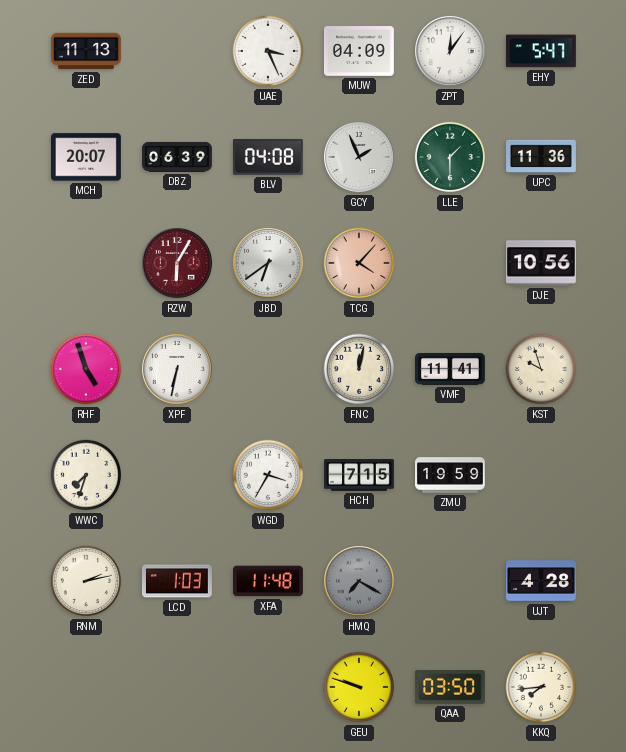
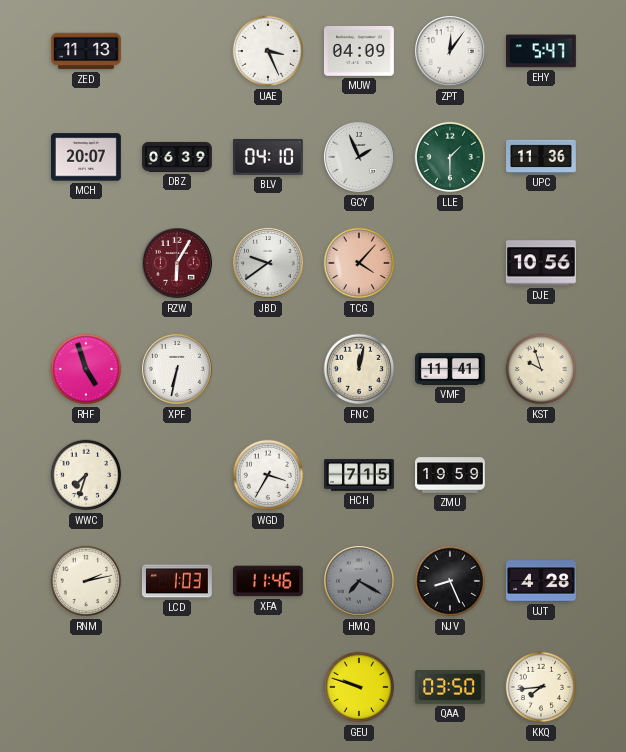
BLV: 04:08 -> 04:10
JBD: 6:39 -> 9:39
XFA: 11:48 -> 11:46
NJV: none -> 8:26
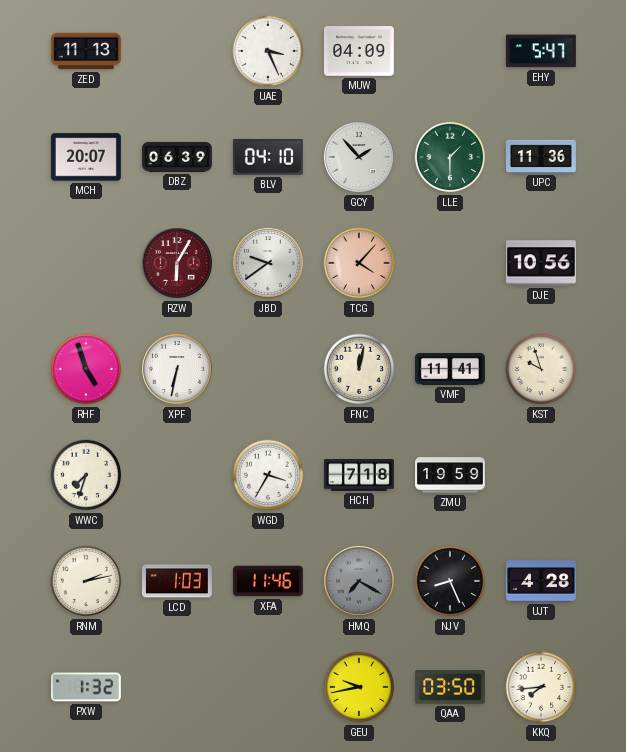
ZPT: 12:06 -> none
GCY: 1:56 -> 1:53
HCH: 7:15 -> 7:18
PXW: none -> 1:32
GEU: 9:48 -> 9:43
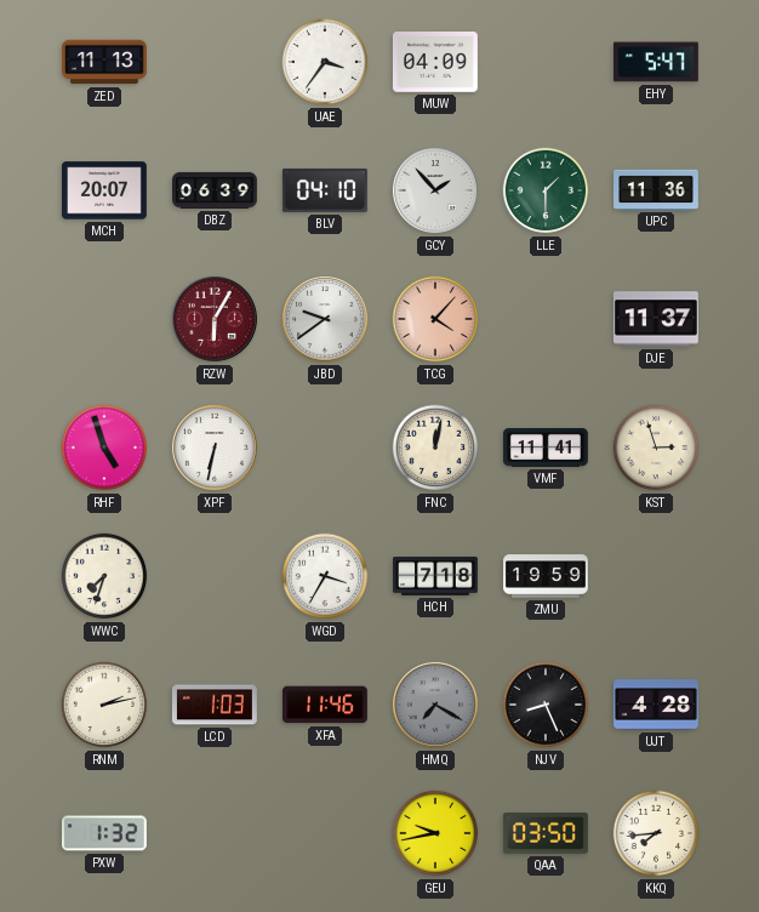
UAE: 3:26 -> 3:36
DJE: 10:56 -> 11:37
KST: 9:57 -> 2:57
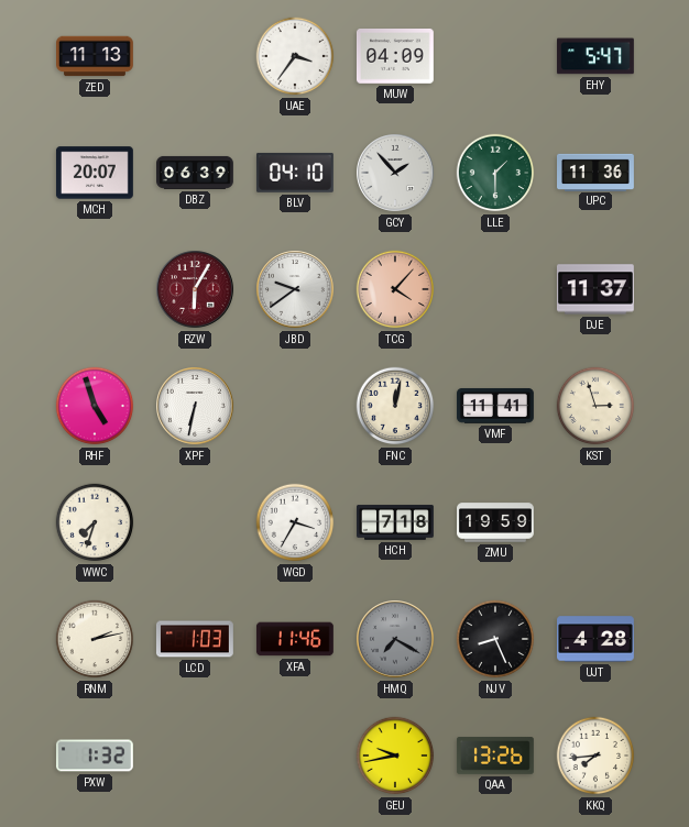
QAA: 03:50 -> 13:26
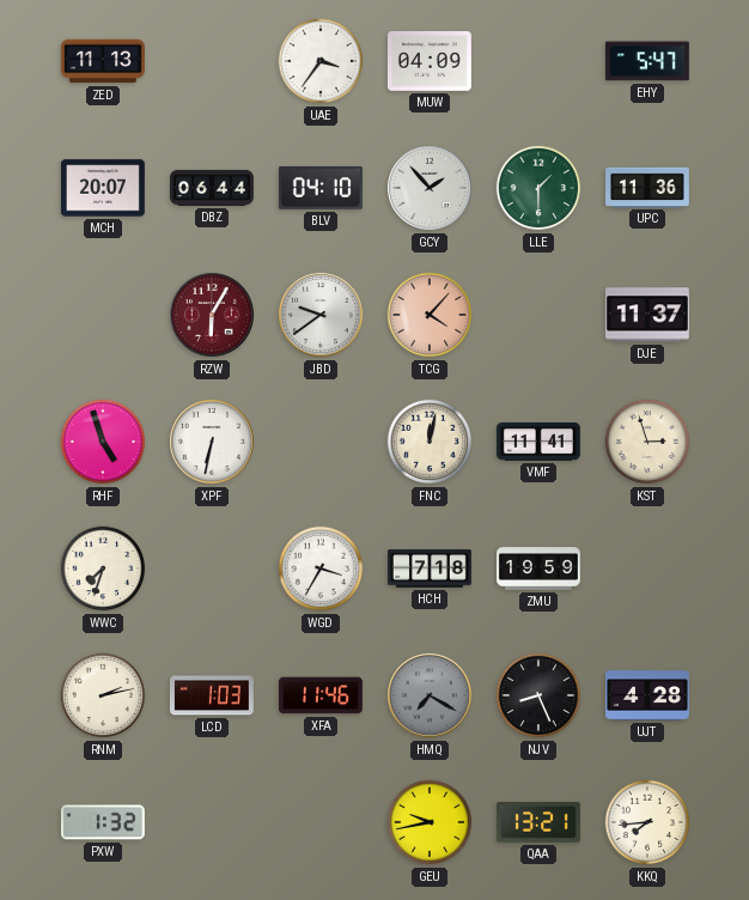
DBZ: 06:39 -> 06:44
QAA: 13:26 -> 13:21
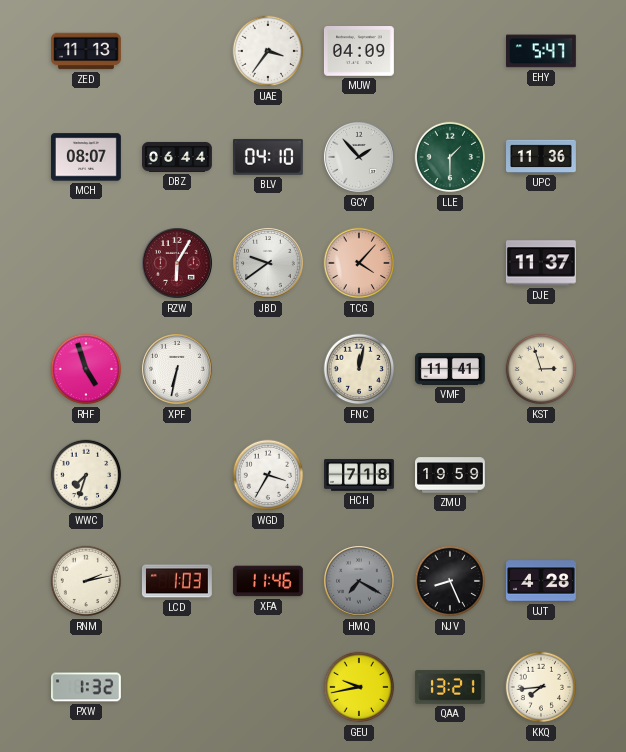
MCH: 20:07 -> 08:07
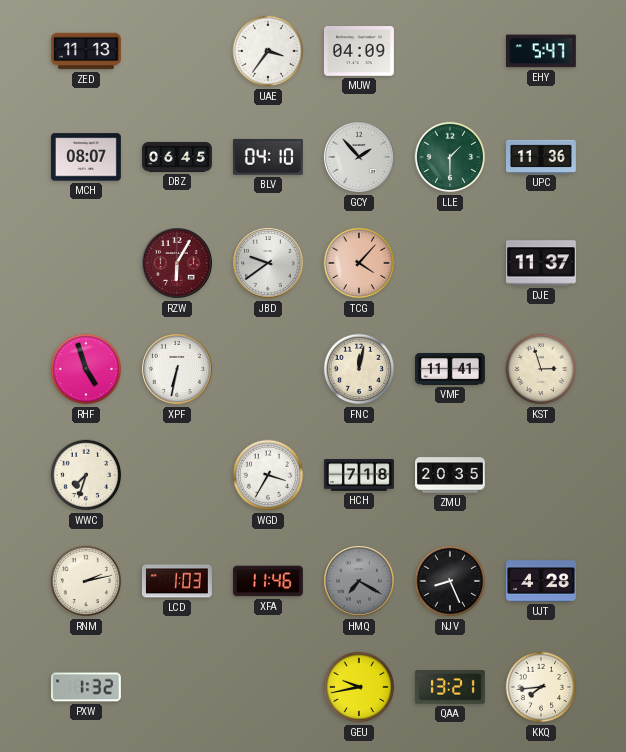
DBZ: 06:44 -> 06:45
ZMU: 19:59 -> 20:35
